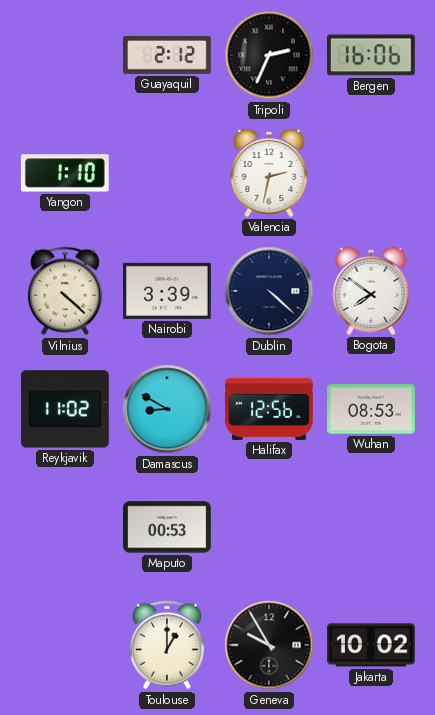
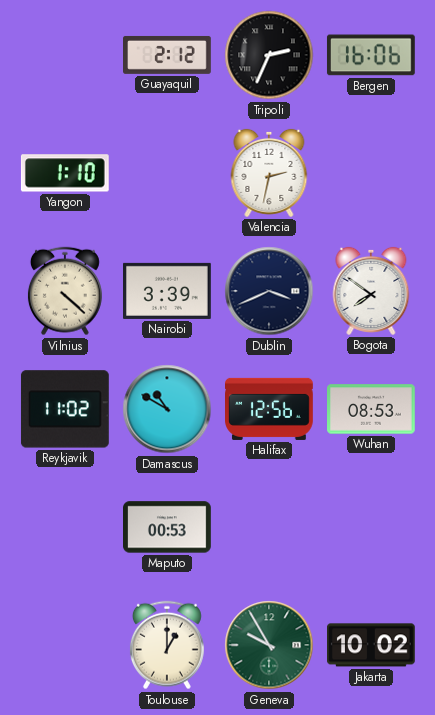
Dublin: 4:22 -> 3:41
Damascus: 8:50 -> 10:50
Geneva dial: black -> green
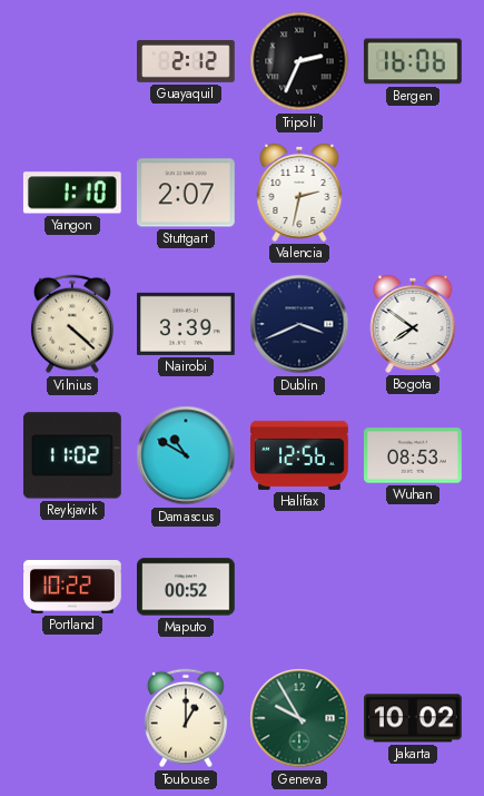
Stuttgart: none -> 2:07
Portland: none -> 10:22
Maputo: 00:53 -> 00:52
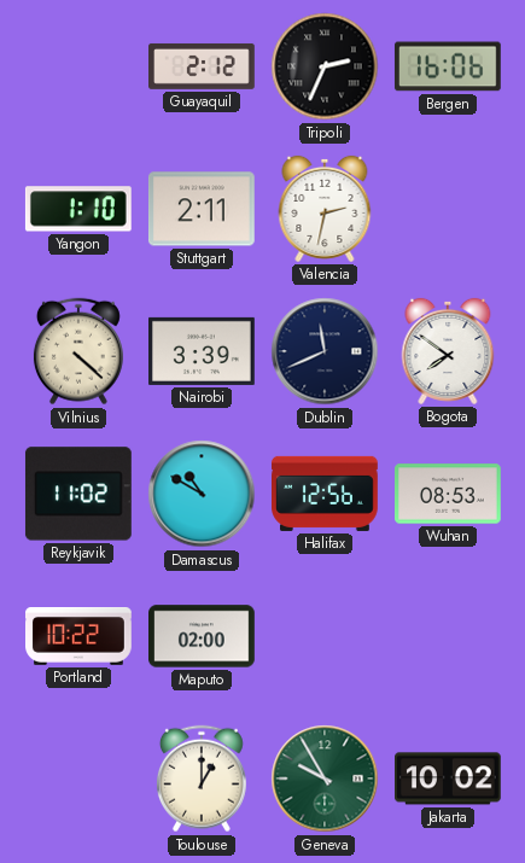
Stuttgart: 2:07 -> 2:11
Dublin: 3:41 -> 11:41
Maputo: 00:52 -> 02:00
